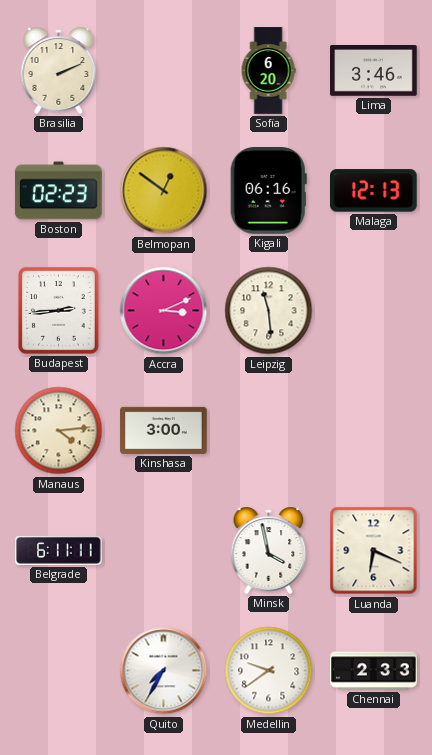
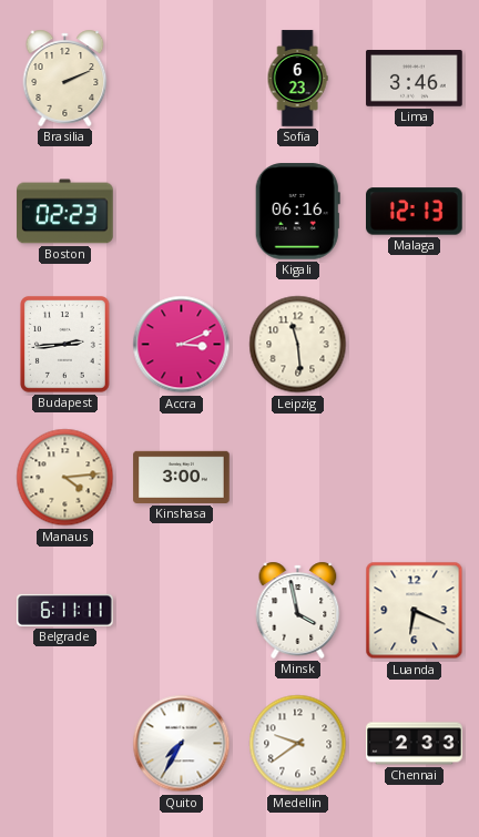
Sofia: 6:20 -> 6:23
Belmopan: 12:51 -> none
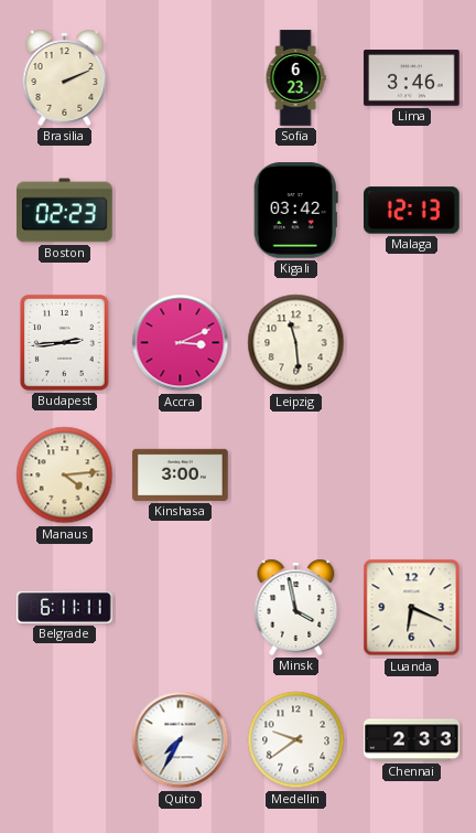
Kigali: 06:16 -> 03:42
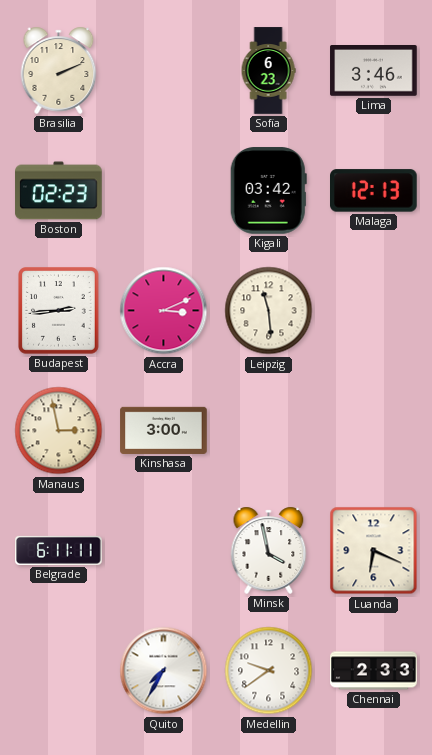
Manaus: 4:14 -> 2:58
